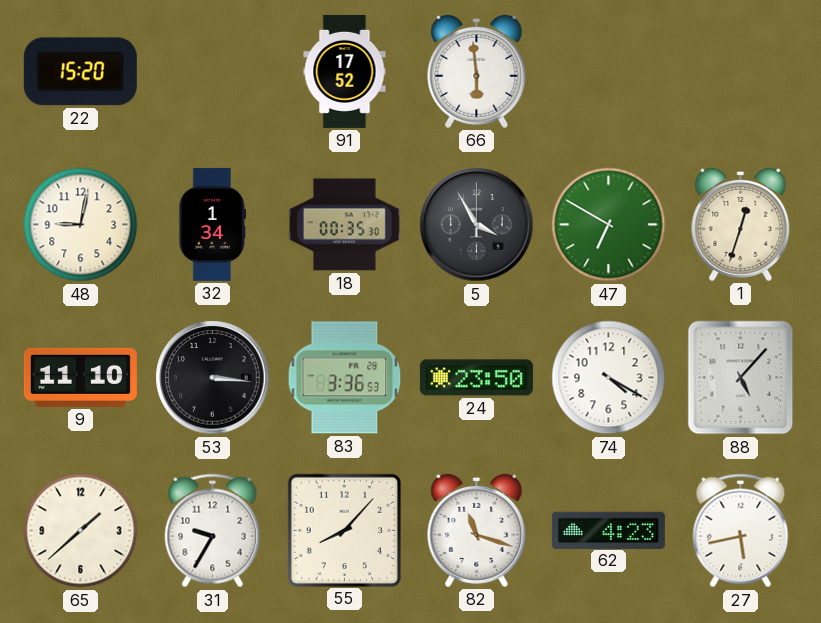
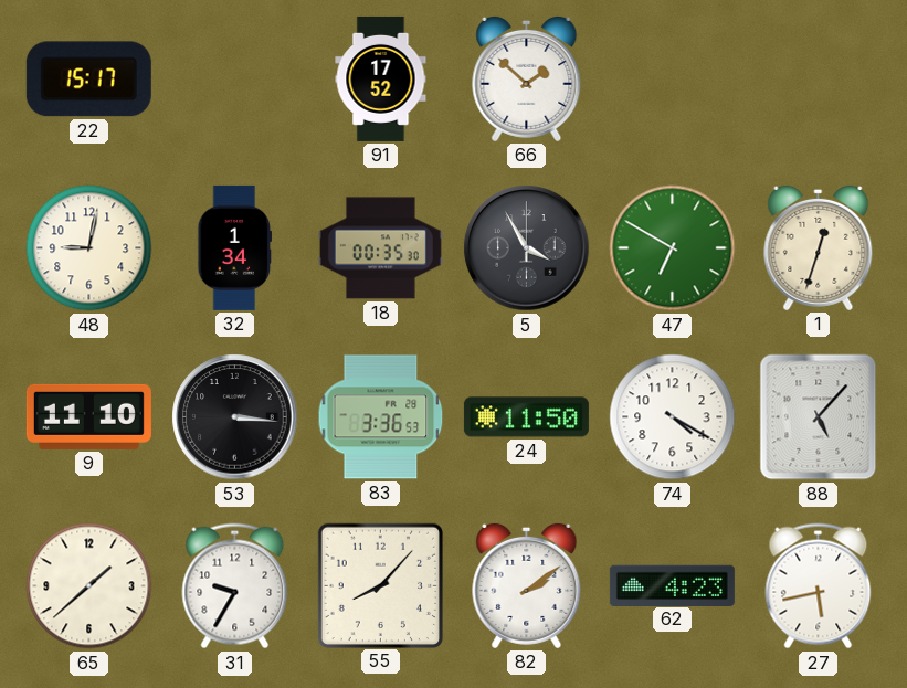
22: 15:20 -> 15:17
66: 5:59 -> 1:52
24: 23:50 -> 11:50
82: 11:18 -> 2:09
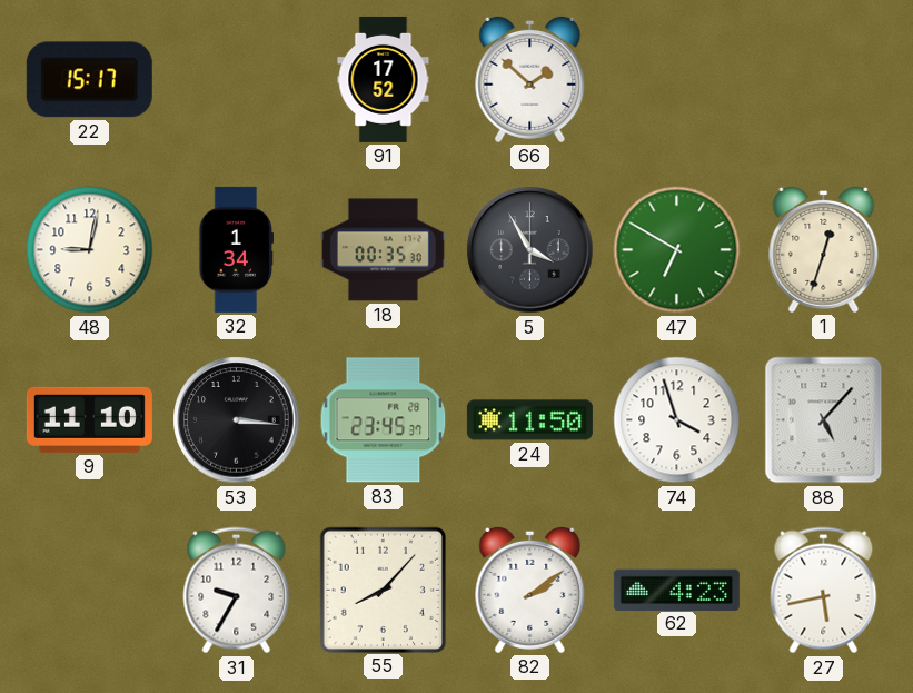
83: 3:36 -> 23:45
74: 4:20 -> 3:57
65: 1:38 -> none
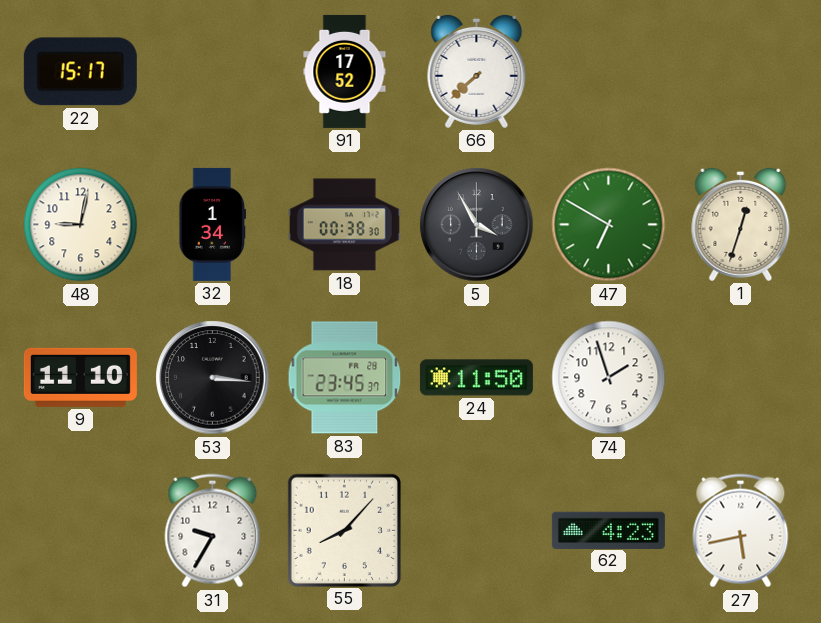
66: 1:52 -> 7:38
18: 00:35 -> 00:38
74: 3:57 -> 1:57
88: 5:07 -> none
82: 2:09 -> none
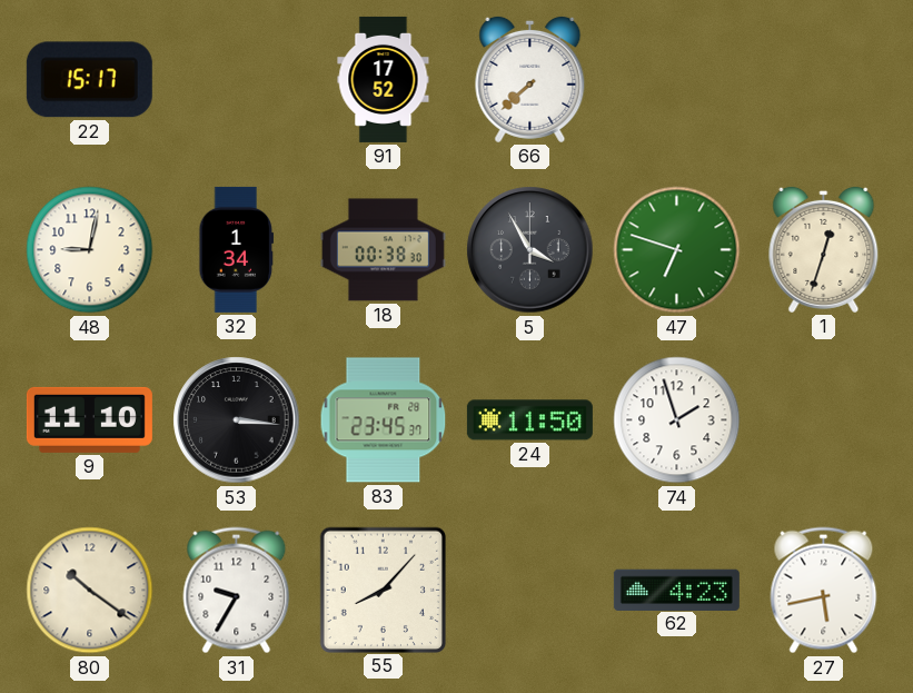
47: 6:50 -> 6:48
80: none -> 10:21
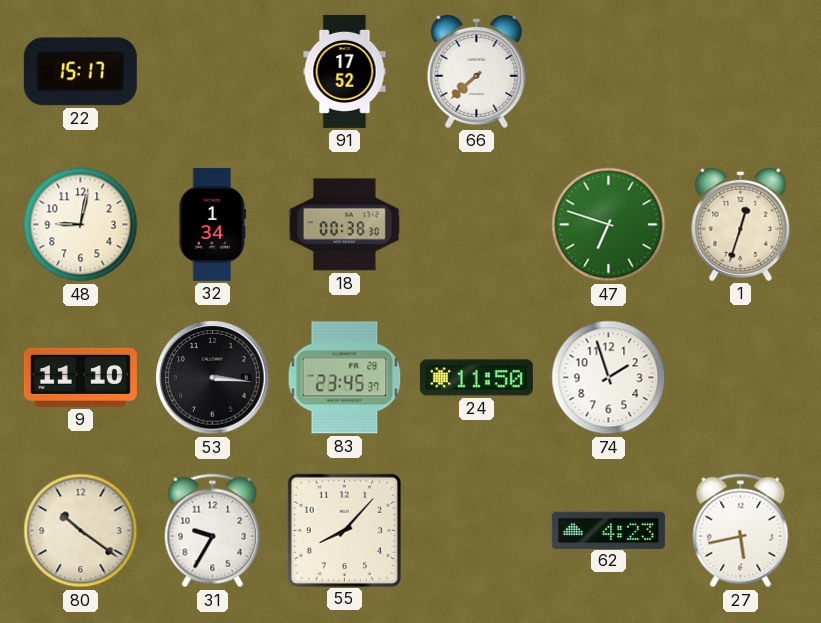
5: 3:55 -> none
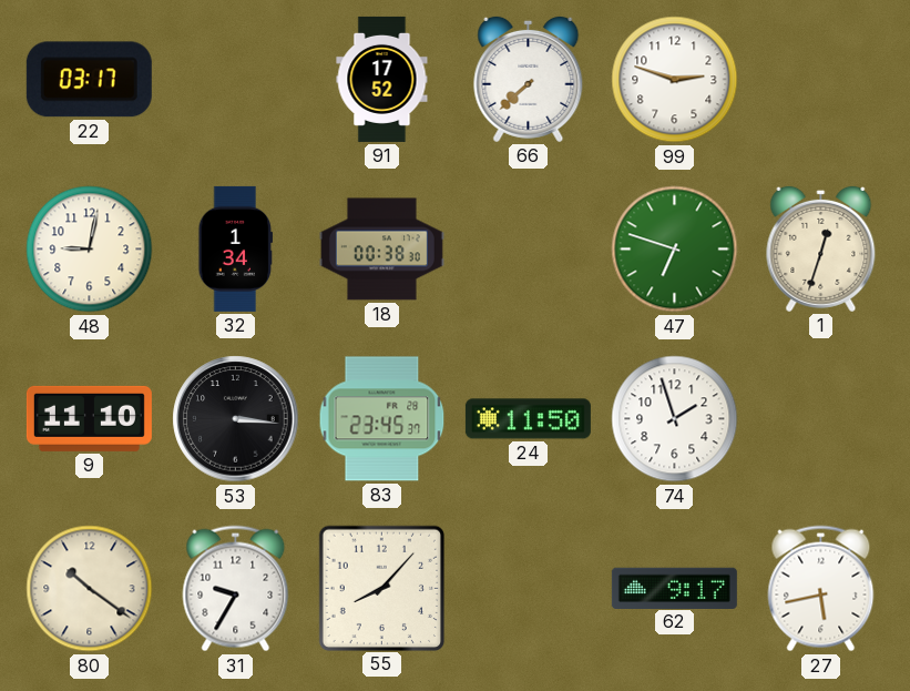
22: 15:17 -> 03:17
99: none -> 2:48
62: 4:23 -> 9:17
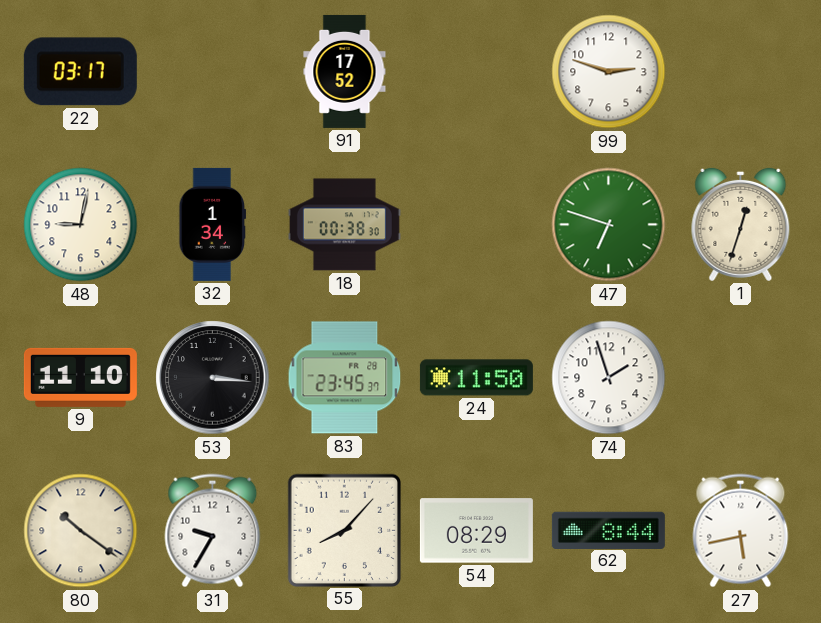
66: 7:38 -> none
54: none -> 08:29
62: 9:17 -> 8:44
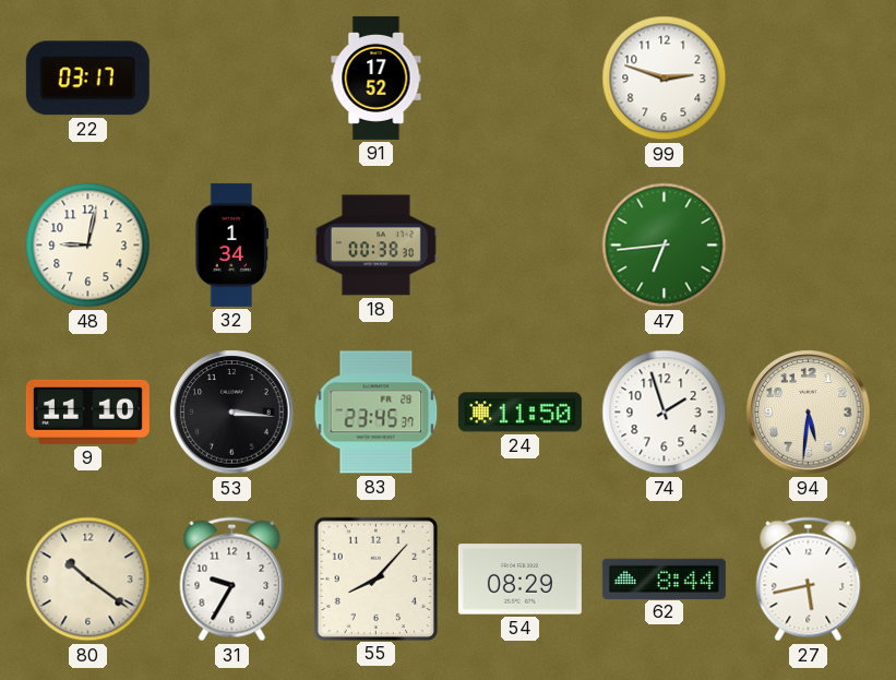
47: 6:48 -> 6:44
1: 12:33 -> none
94: none -> 5:31
